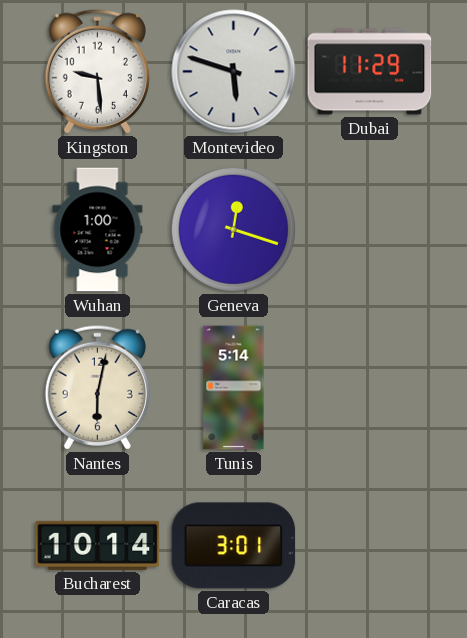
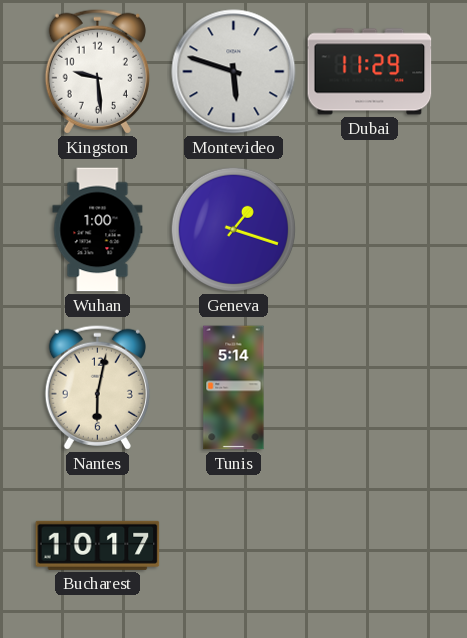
Geneva: 12:18 -> 1:18
Bucharest: 10:14 -> 10:17
Caracas: 3:01 -> none
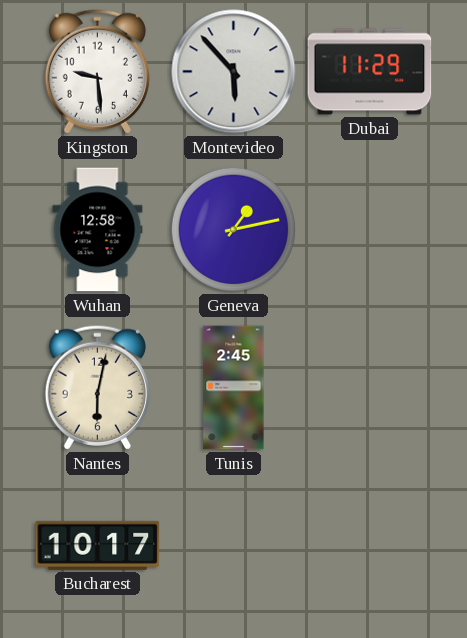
Montevideo: 5:48 -> 5:53
Wuhan: 1:00 -> 12:58
Geneva: 1:18 -> 1:13
Tunis: 5:14 -> 2:45
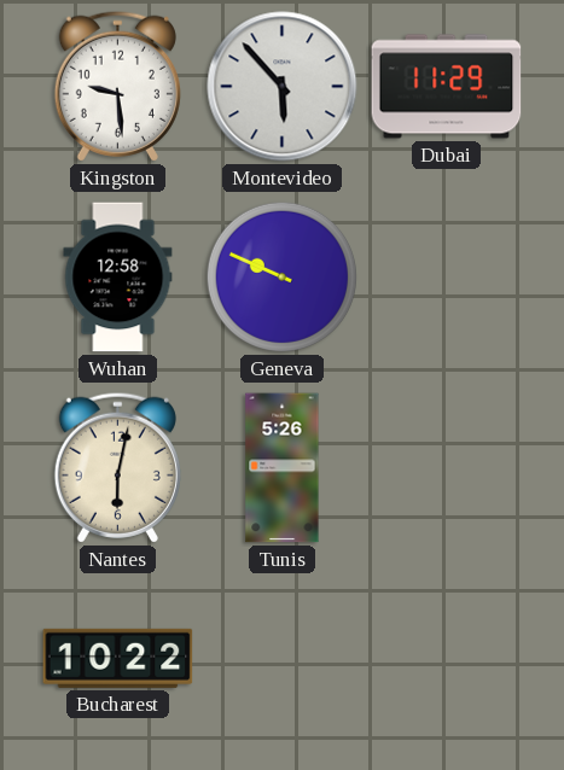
Geneva: 1:13 -> 9:49
Tunis: 2:45 -> 5:26
Bucharest: 10:17 -> 10:22
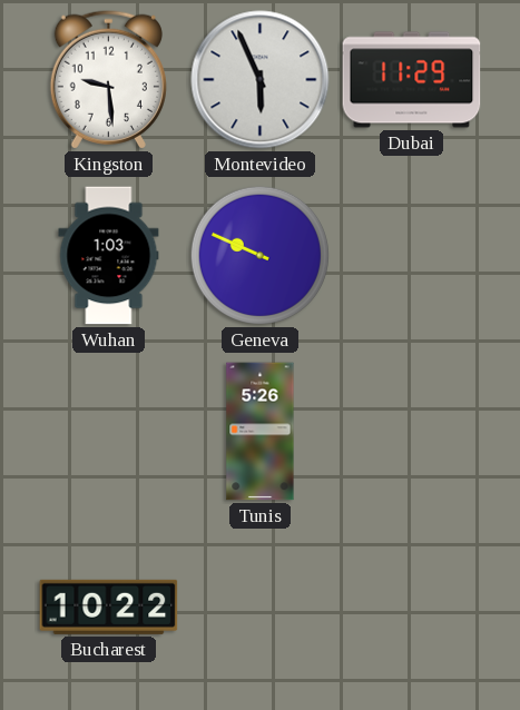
Montevideo: 5:53 -> 5:56
Wuhan: 12:58 -> 1:03
Nantes: 6:02 -> none
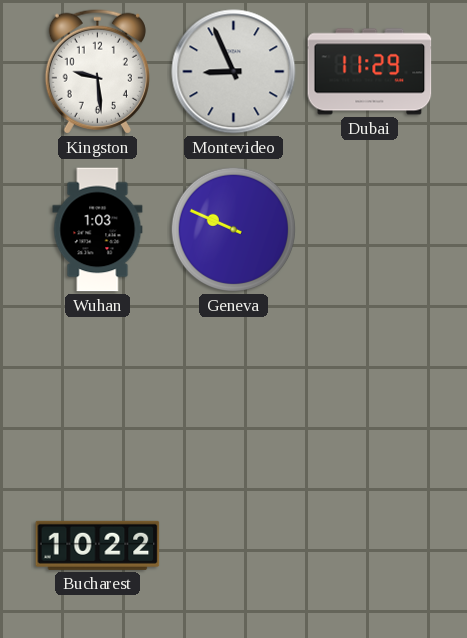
Montevideo: 5:56 -> 8:56
Tunis: 5:26 -> none
